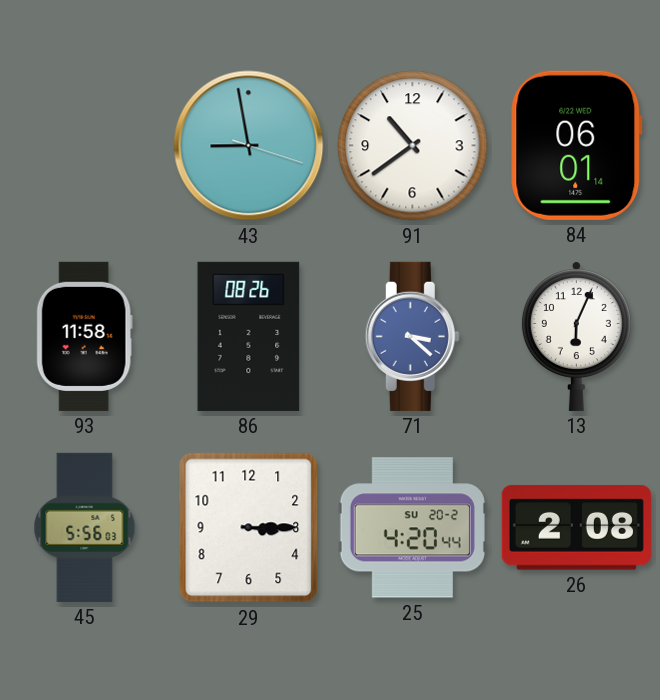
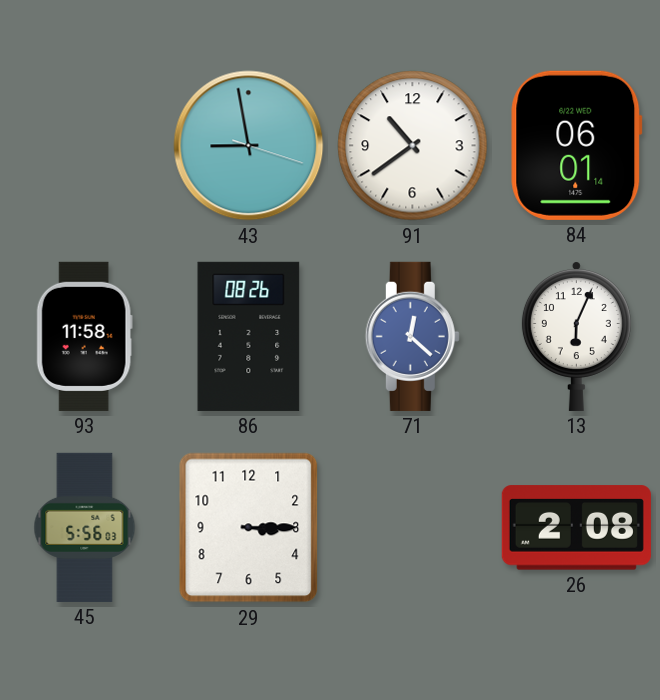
71: 3:22 -> 12:22
25: 4:20 -> none
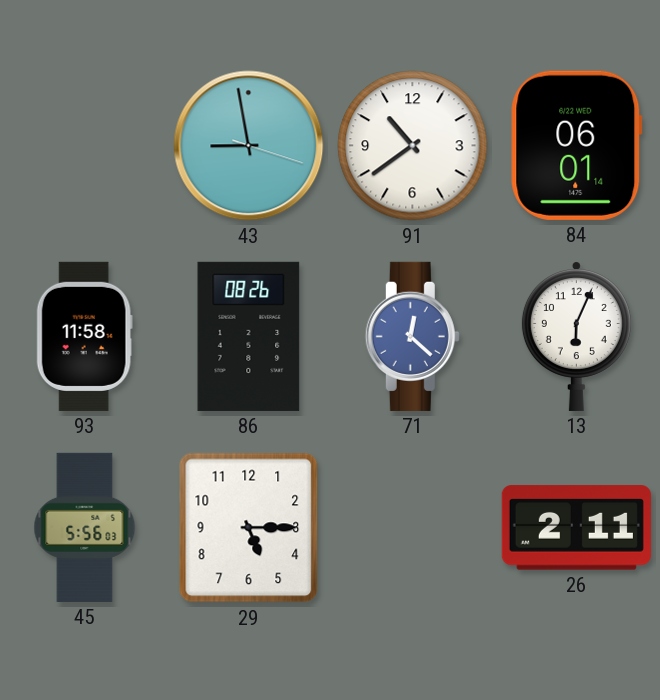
29: 3:15 -> 5:15
26: 2:08 -> 2:11
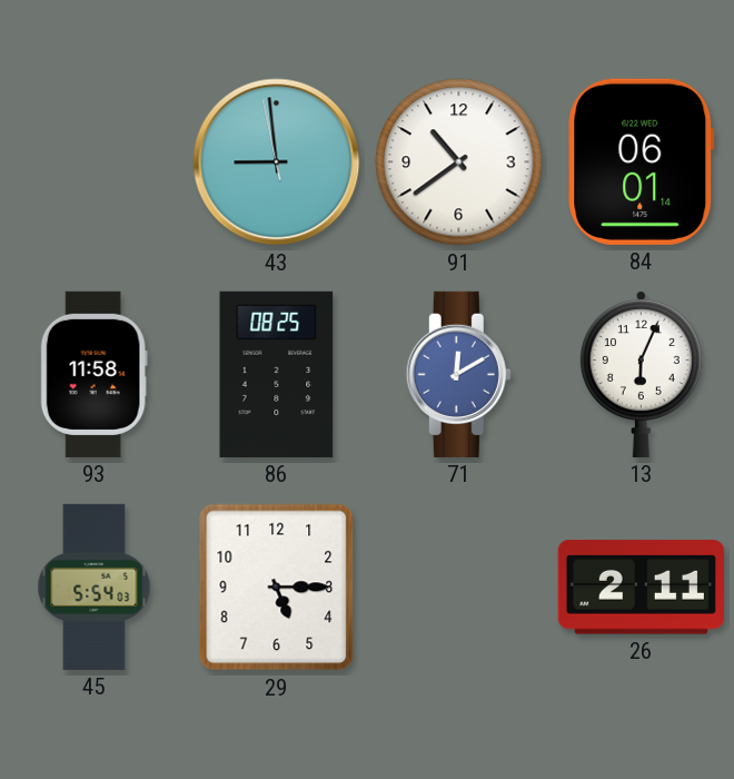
43: 8:58:18 -> 8:58:58
86: 08:26 -> 08:25
71: 12:22 -> 12:10
45: 5:56 -> 5:54
